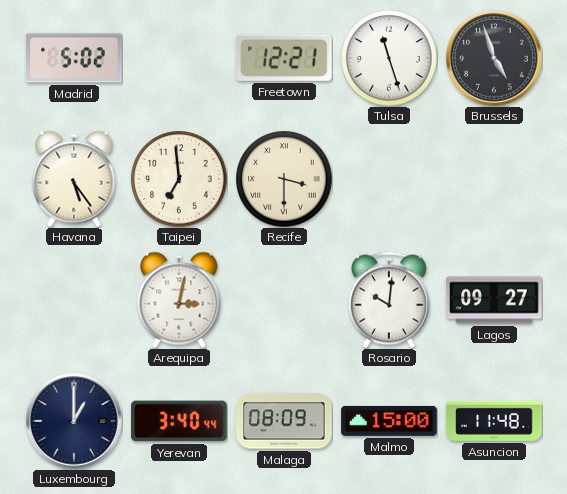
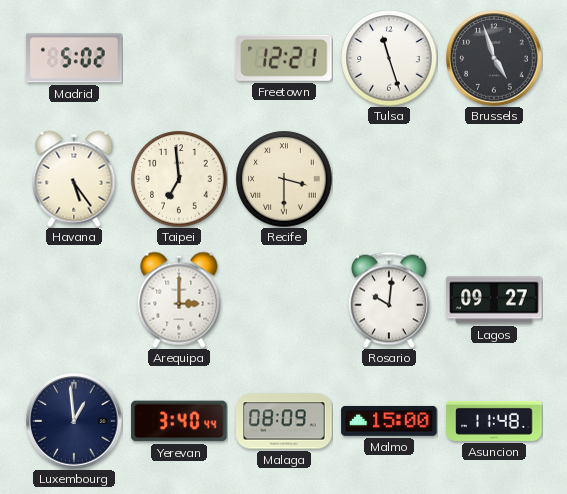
Arequipa: 3:02 -> 3:00
Luxembourg: 1:00 -> 12:59
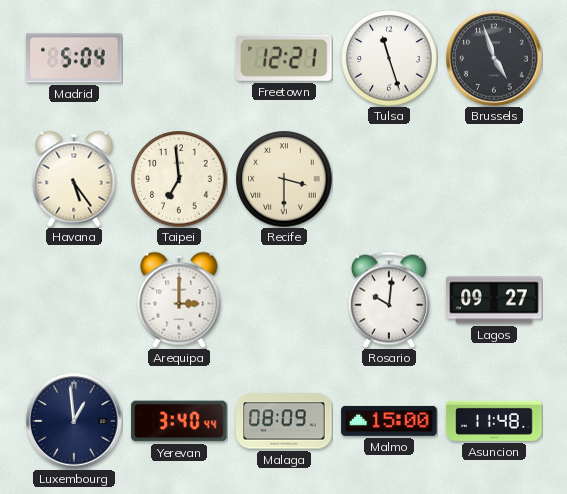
Madrid: 5:02 -> 5:04
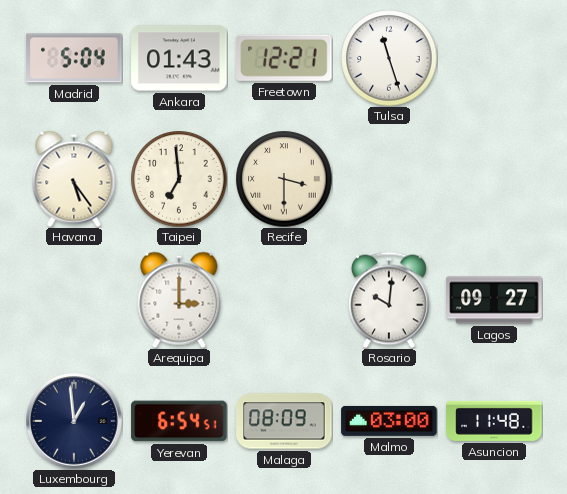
Ankara: none -> 01:43
Brussels: 4:57 -> none
Yerevan: 3:40 -> 6:54
Malmo: 15:00 -> 03:00
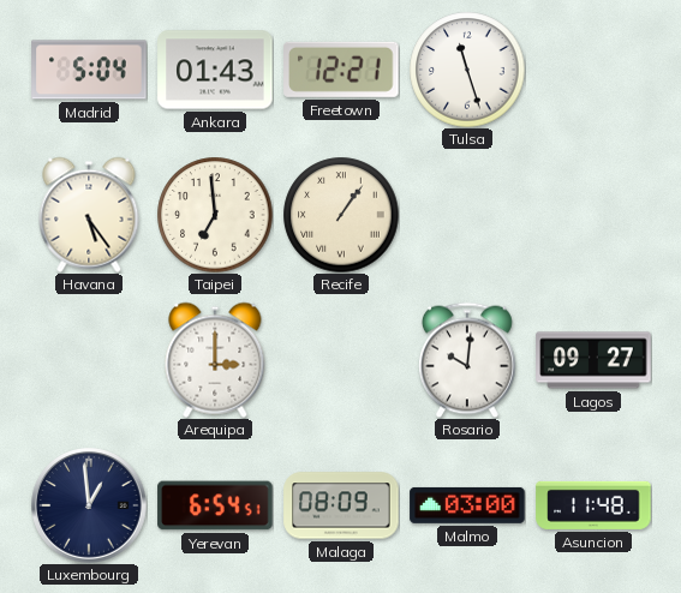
Recife: 3:30 -> 1:06
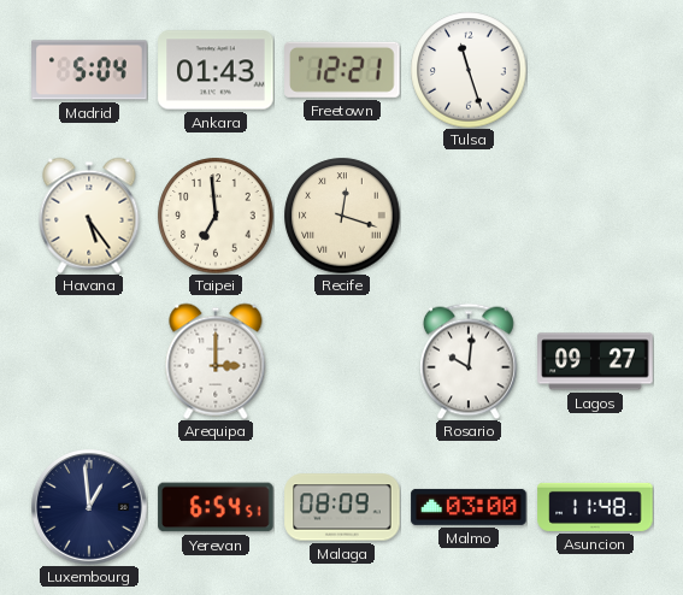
Recife: 1:06 -> 12:18
